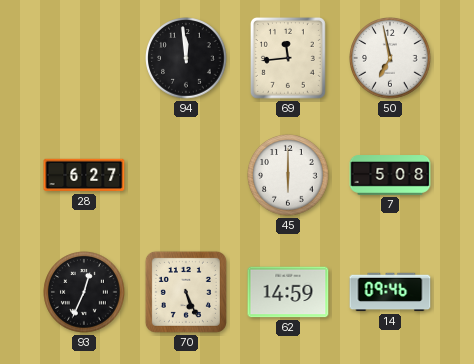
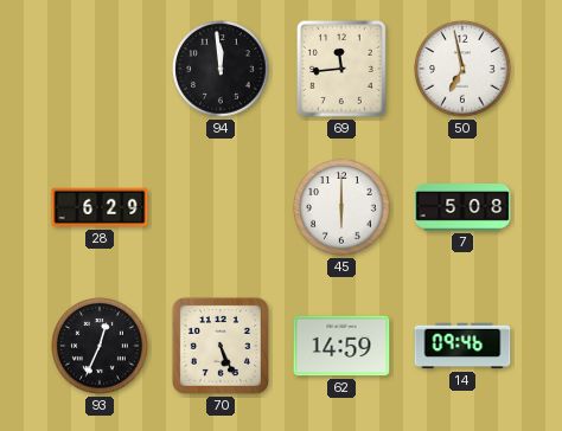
28: 6:27 -> 6:29
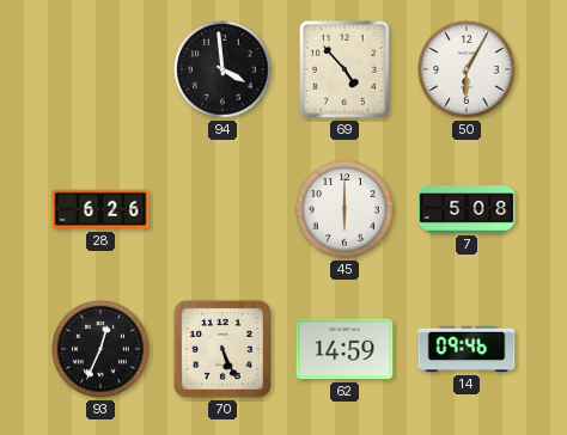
94: 11:59 -> 3:59
69: 11:44 -> 4:53
50: 6:58 -> 6:05
28: 6:29 -> 6:26
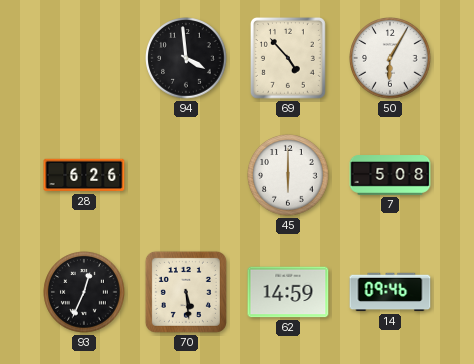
70: 5:26 -> 5:29
